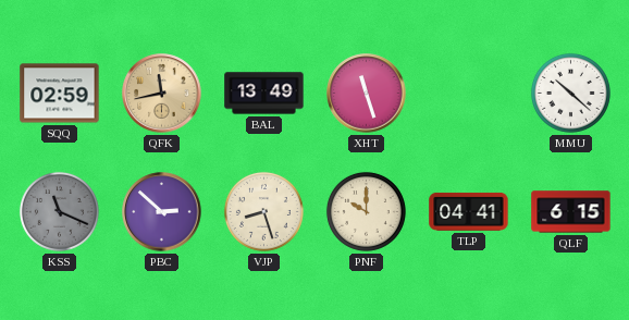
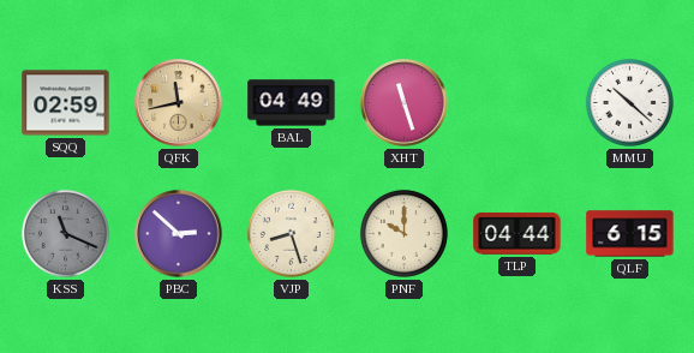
BAL: 13:49 -> 04:49
TLP: 04:41 -> 04:44
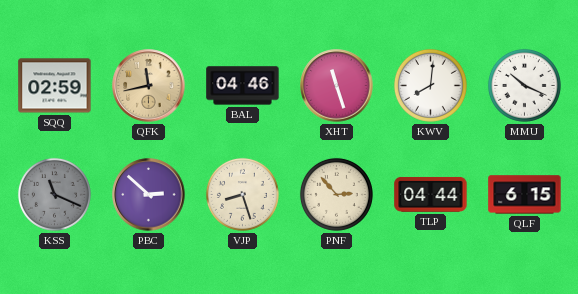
BAL: 04:49 -> 04:46
KWV: none -> 8:01
MMU: 10:22 -> 10:19
PNF: 10:00 -> 2:53
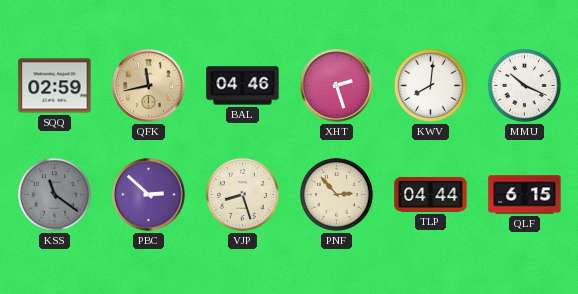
XHT: 11:27 -> 2:27
KSS: 11:19 -> 11:21
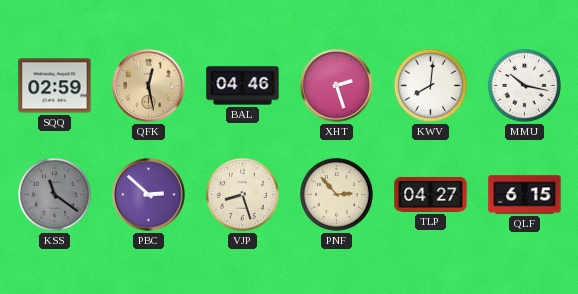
QFK: 11:43 -> 12:28
MMU: 10:19 -> 10:17
TLP: 04:44 -> 04:27
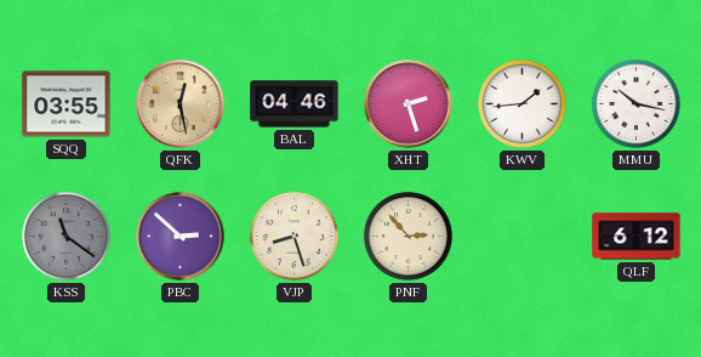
SQQ: 02:59 -> 03:55
KWV: 8:01 -> 1:44
TLP: 04:27 -> none
QLF: 6:15 -> 6:12
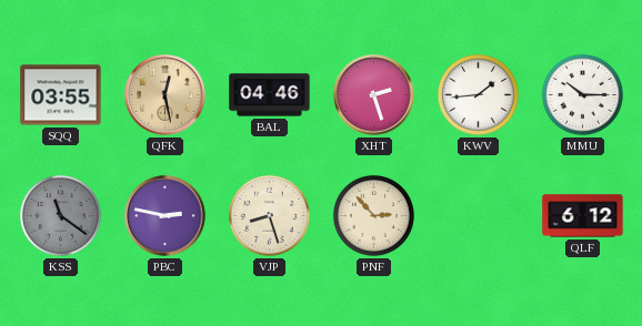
MMU: 10:17 -> 10:15
PBC: 2:52 -> 2:47
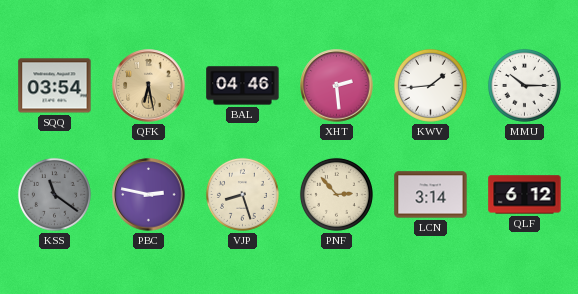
SQQ: 03:55 -> 03:54
QFK: 12:28 -> 6:28
XHT: 2:27 -> 2:29
LCN: none -> 3:14
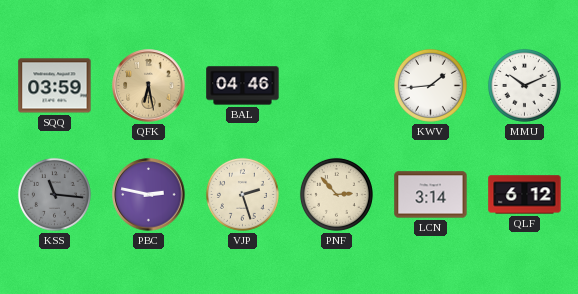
SQQ: 03:54 -> 03:59
XHT: 2:29 -> none
MMU: 10:15 -> 10:11
KSS: 11:21 -> 11:16
VJP: 8:27 -> 2:27
